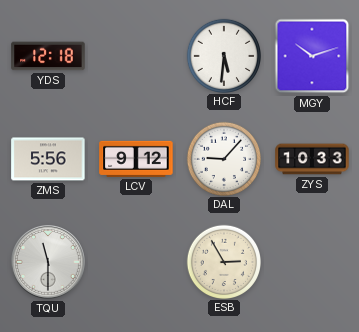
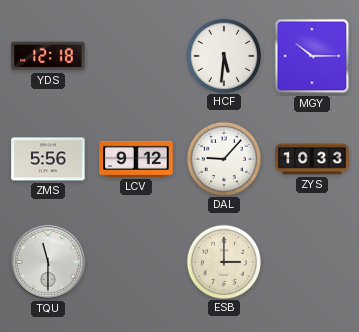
MGY: 10:12 -> 10:15
ESB: 2:55 -> 3:00
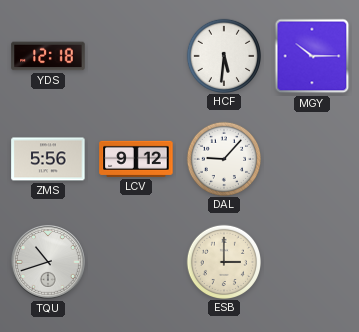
ZYS: 10:33 -> none
TQU: 11:30 -> 10:42
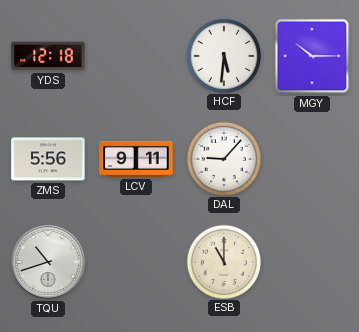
LCV: 9:12 -> 9:11
ESB: 3:00 -> 11:00
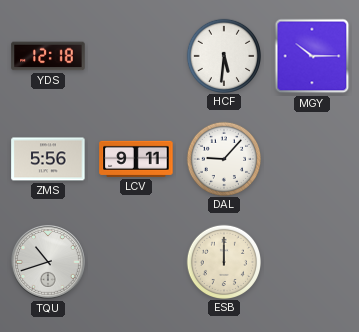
ESB: 11:00 -> 12:00
